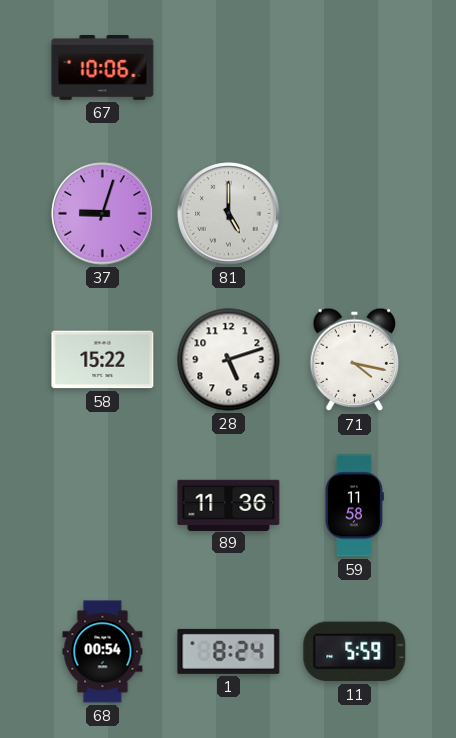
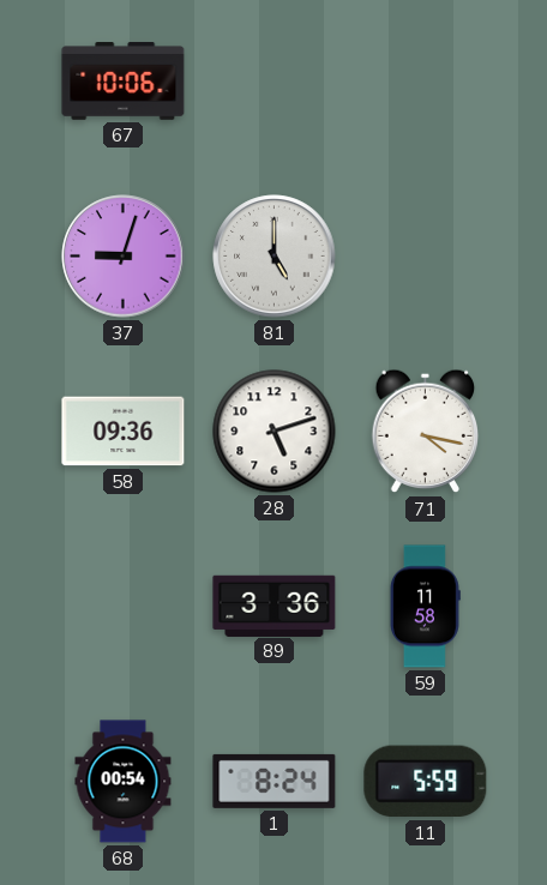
58: 15:22 -> 09:36
89: 11:36 -> 3:36
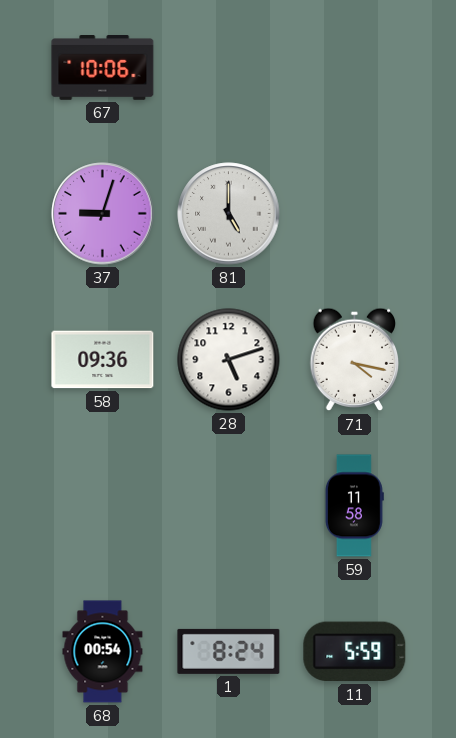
89: 3:36 -> none
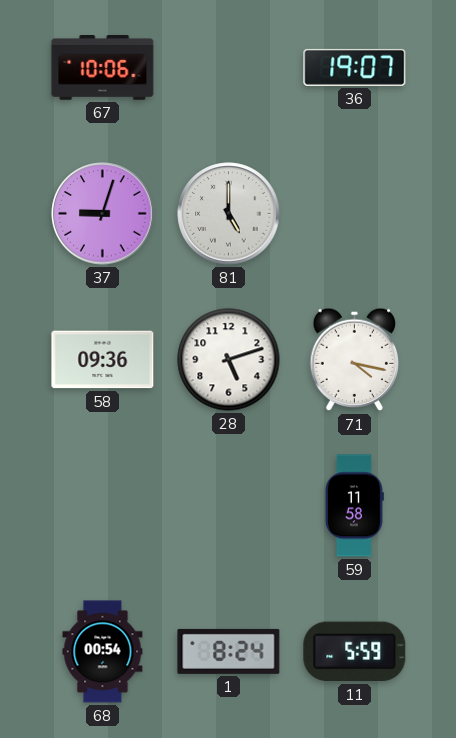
36: none -> 19:07
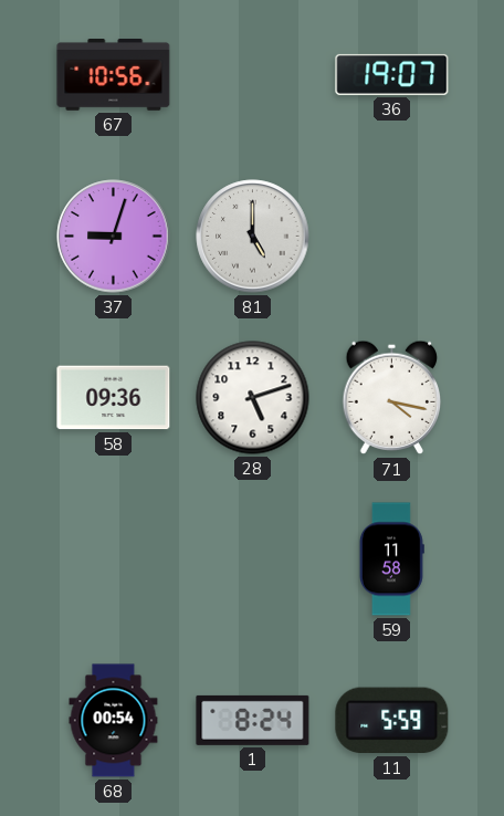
67: 10:06 -> 10:56
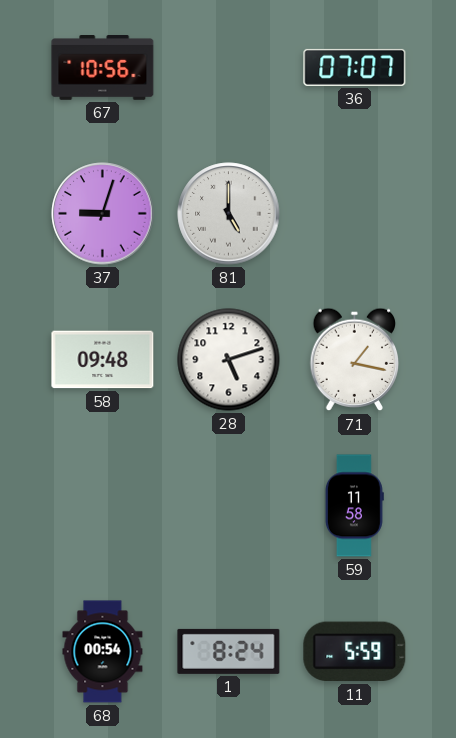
36: 19:07 -> 07:07
58: 09:36 -> 09:48
71: 4:17 -> 1:17
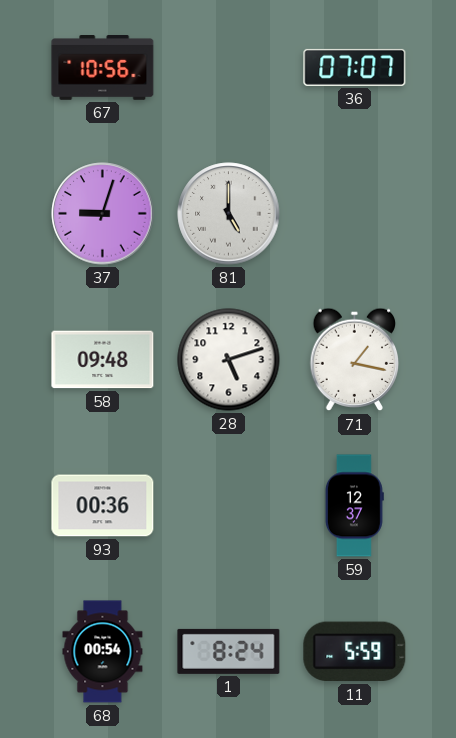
93: none -> 00:36
59: 11:58 -> 12:37
